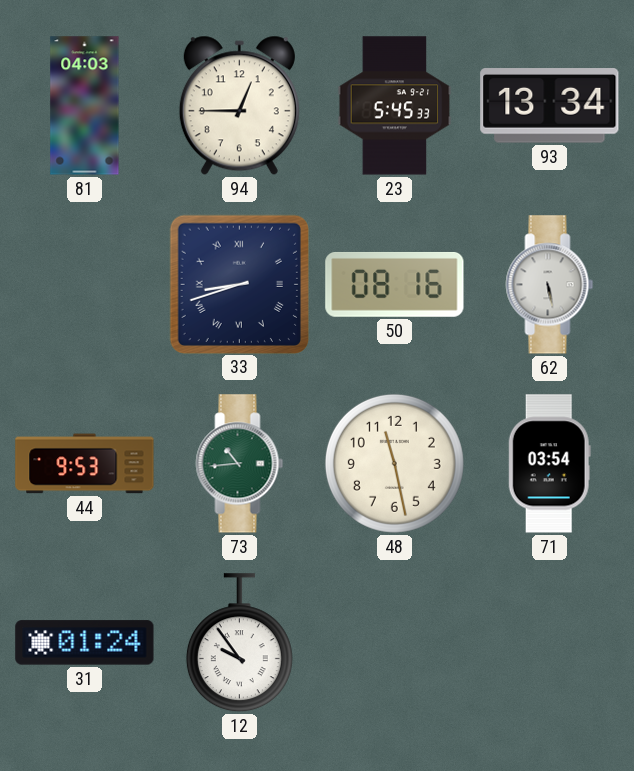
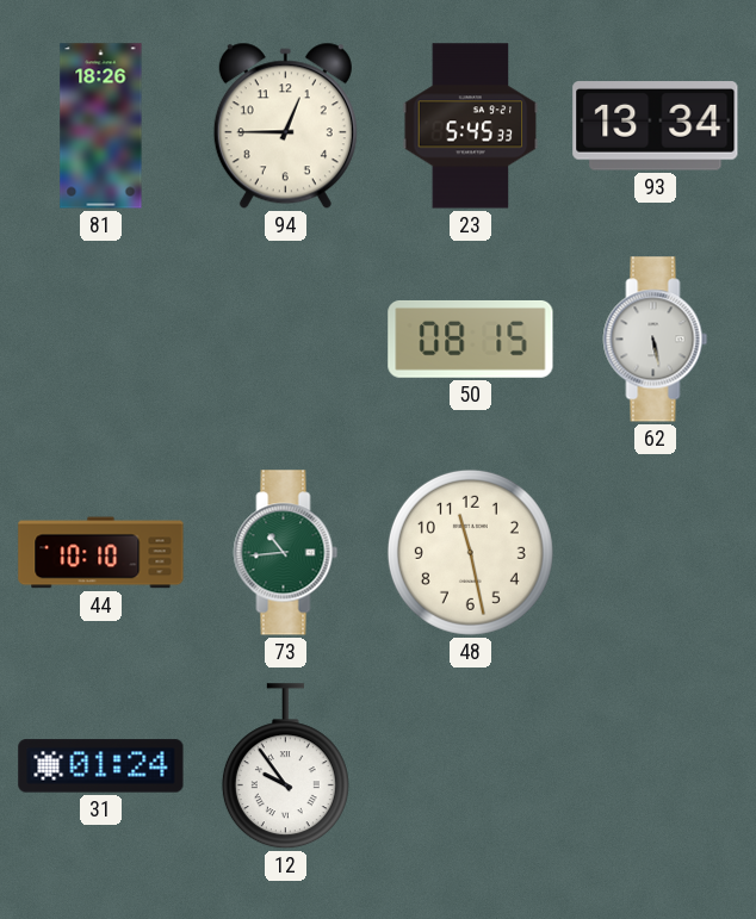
81: 04:03 -> 18:26
33: 8:42 -> none
50: 08:16 -> 08:15
44: 9:53 -> 10:10
71: 03:54 -> none
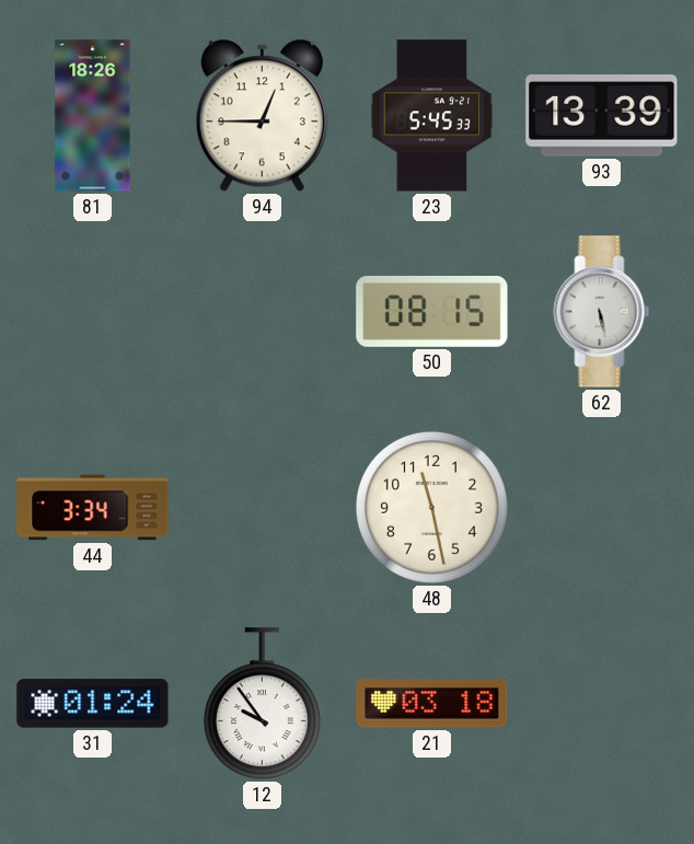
93: 13:34 -> 13:39
44: 10:10 -> 3:34
73: 10:44 -> none
21: none -> 03:18
